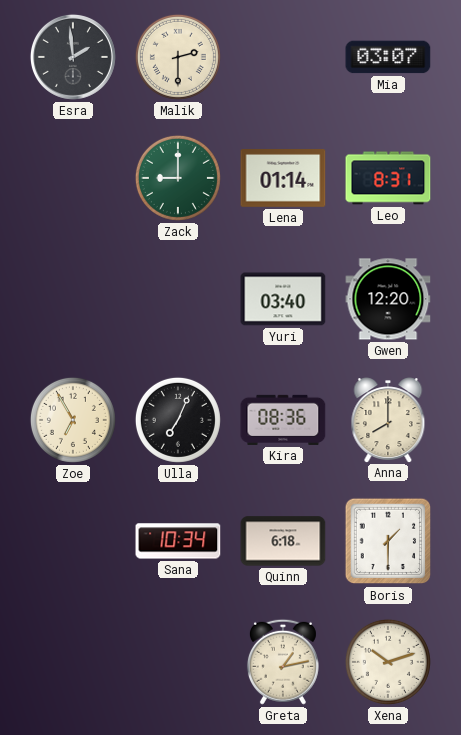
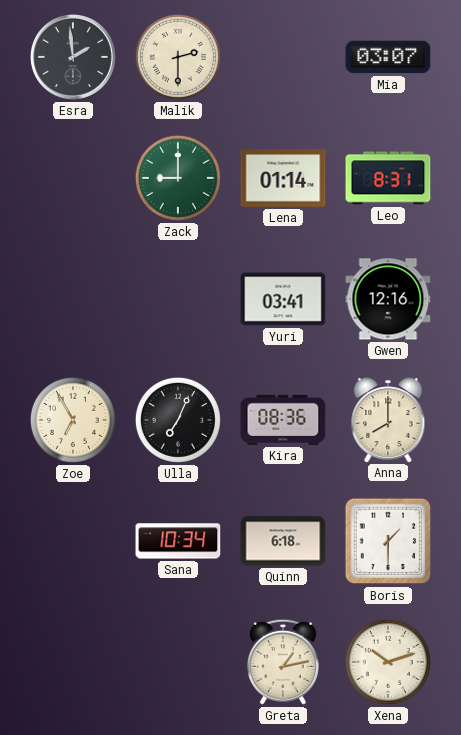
Yuri: 03:40 -> 03:41
Gwen: 12:20 -> 12:16
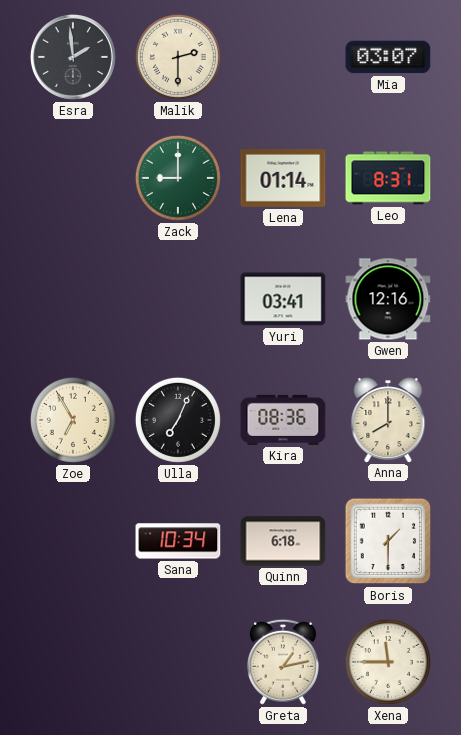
Xena: 10:12 -> 11:45
